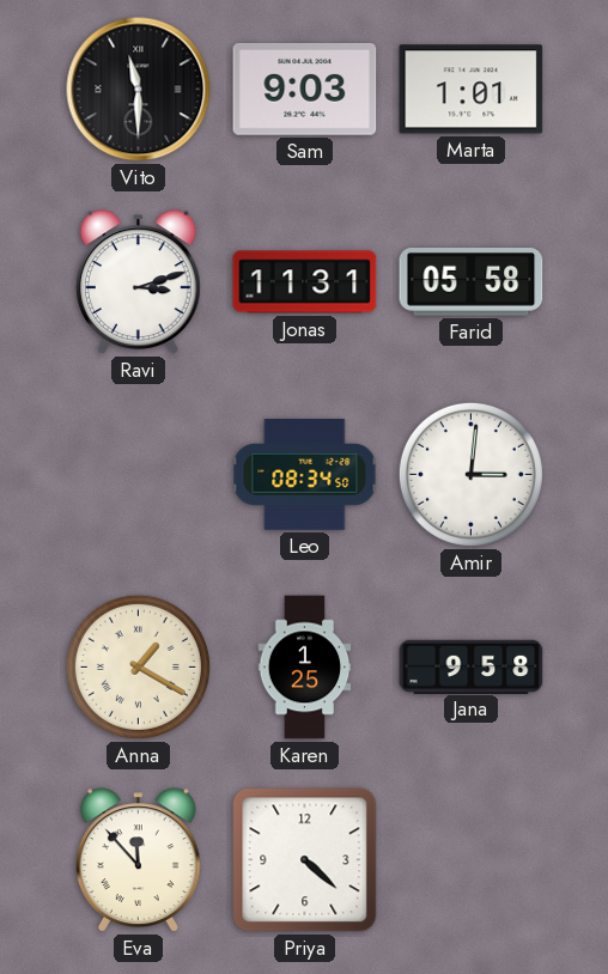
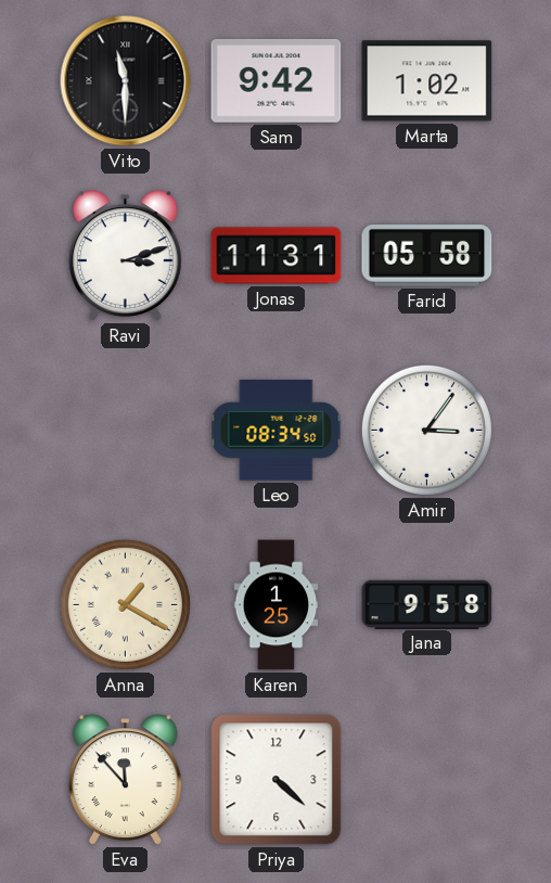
Sam: 9:03 -> 9:42
Marta: 1:01 -> 1:02
Amir: 3:01 -> 3:06
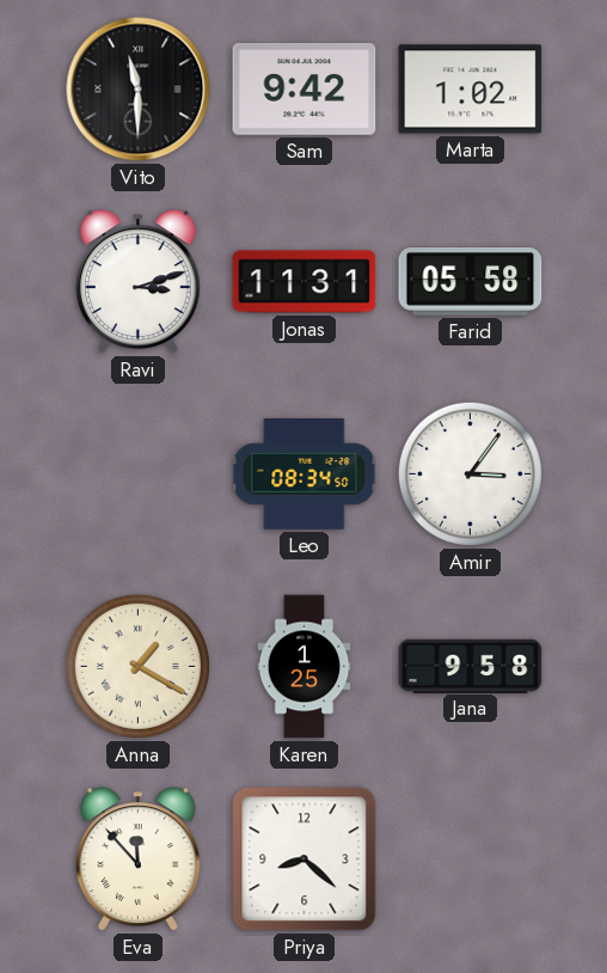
Priya: 4:22 -> 8:22
